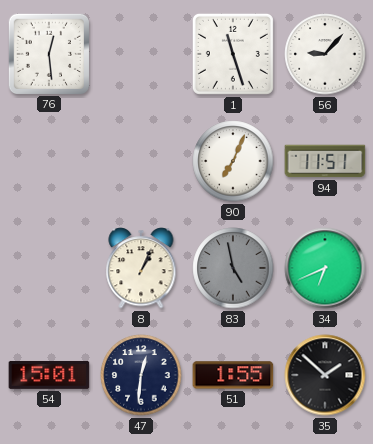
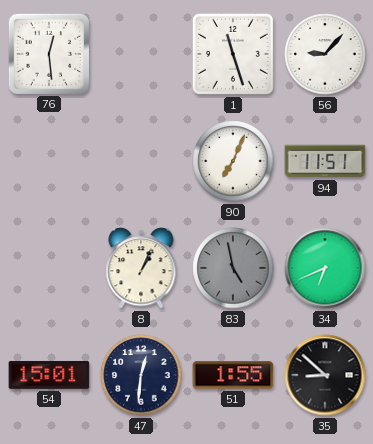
35: 1:52 -> 8:52
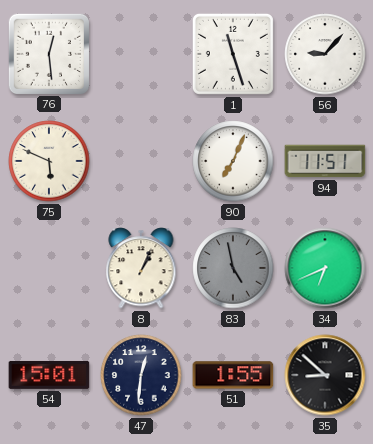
75: none -> 5:49
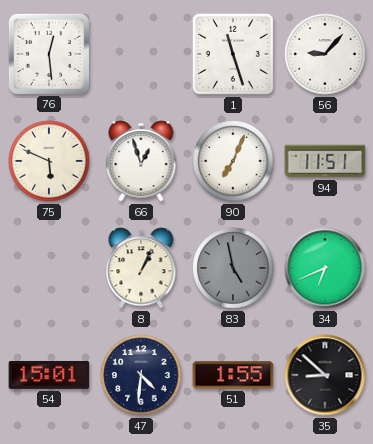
66: none -> 12:57
47: 12:31 -> 4:31
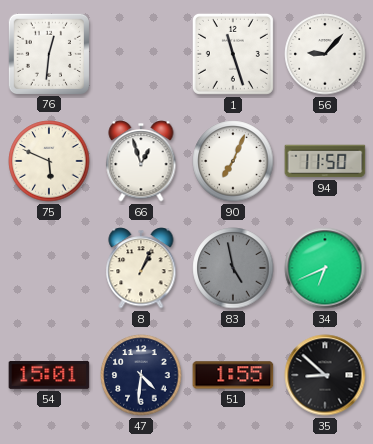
76: 12:29 -> 12:31
94: 11:51 -> 11:50
